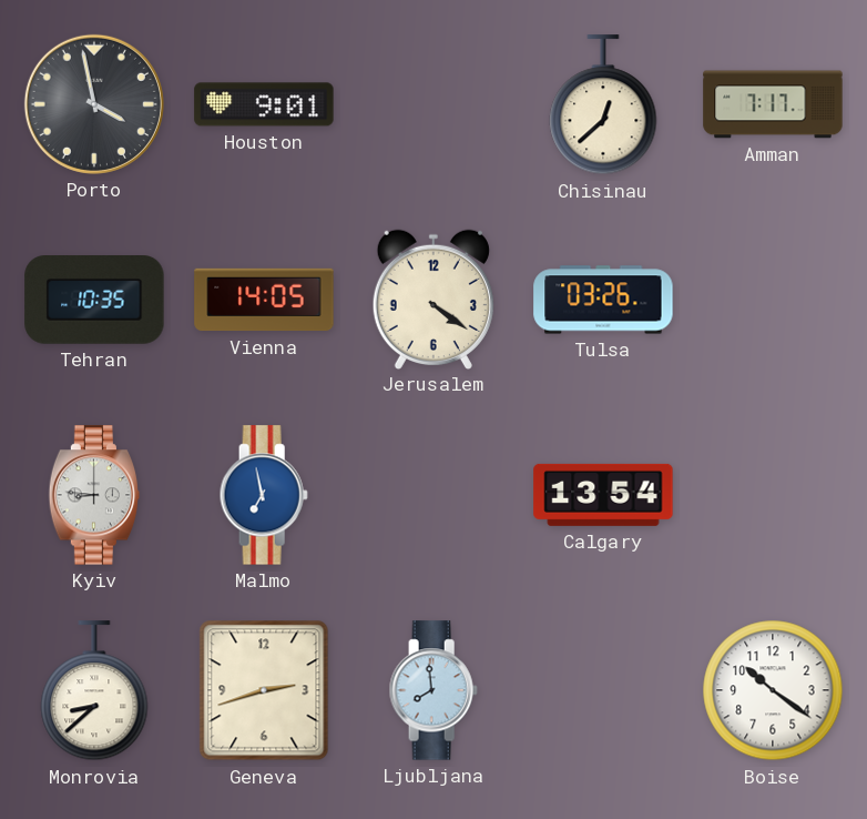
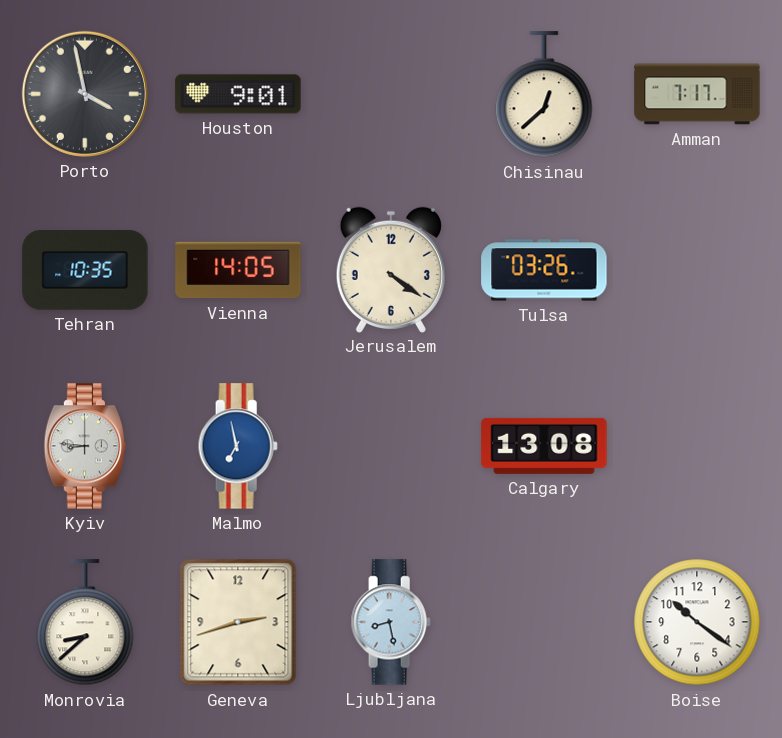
Calgary: 13:54 -> 13:08
Ljubljana: 7:59 -> 8:28
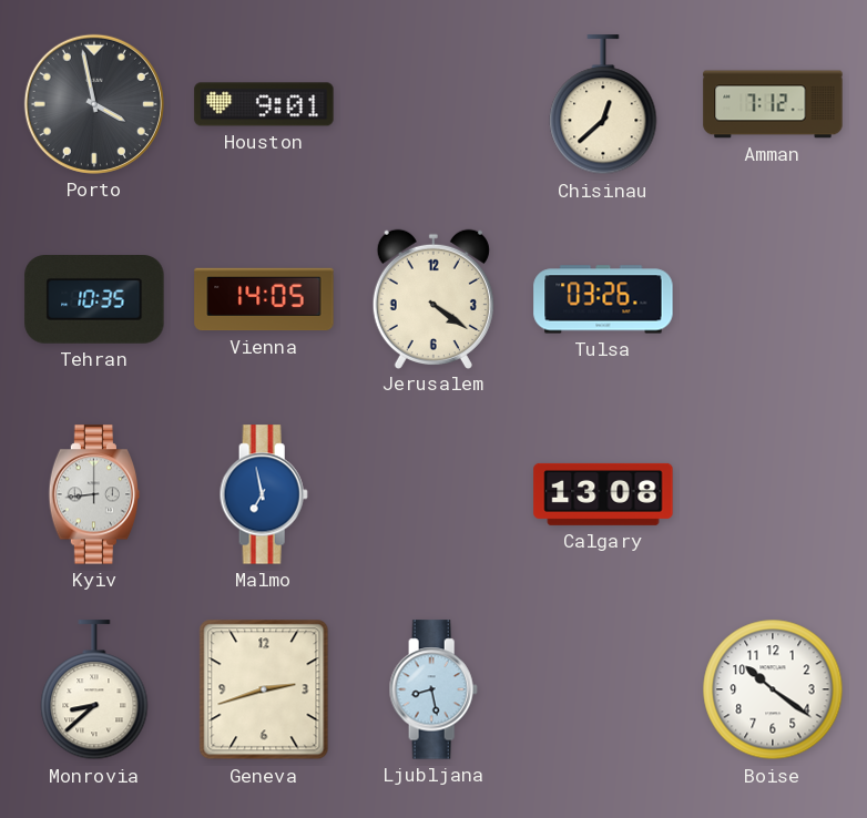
Amman: 7:17 -> 7:12
Kyiv: 8:46 -> 8:44
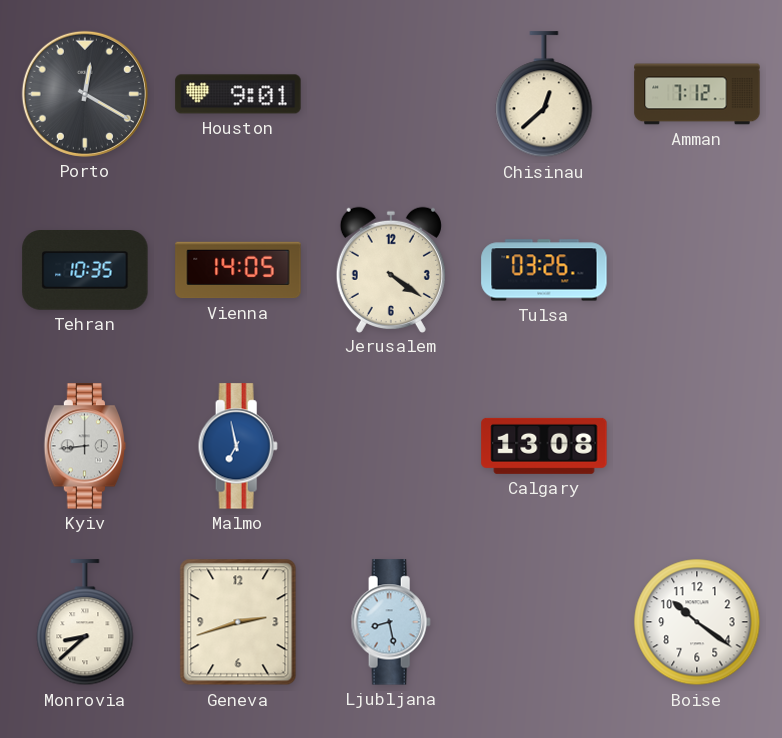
Porto: 3:58 -> 12:20
